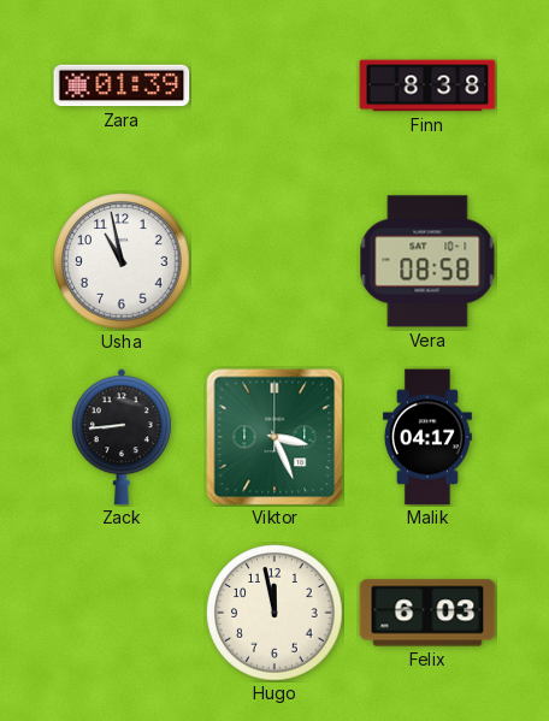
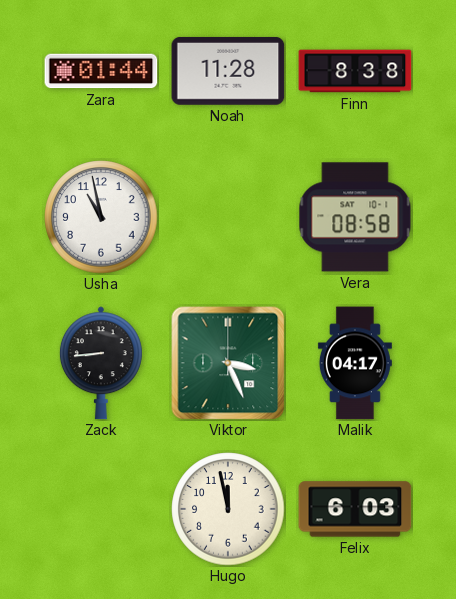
Zara: 01:39 -> 01:44
Noah: none -> 11:28
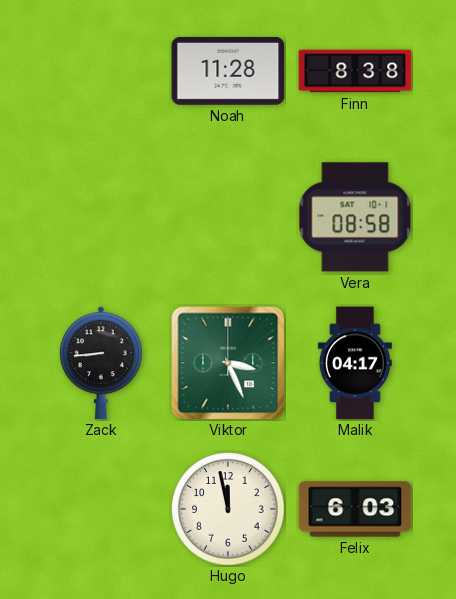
Zara: 01:44 -> none
Usha: 10:58 -> none
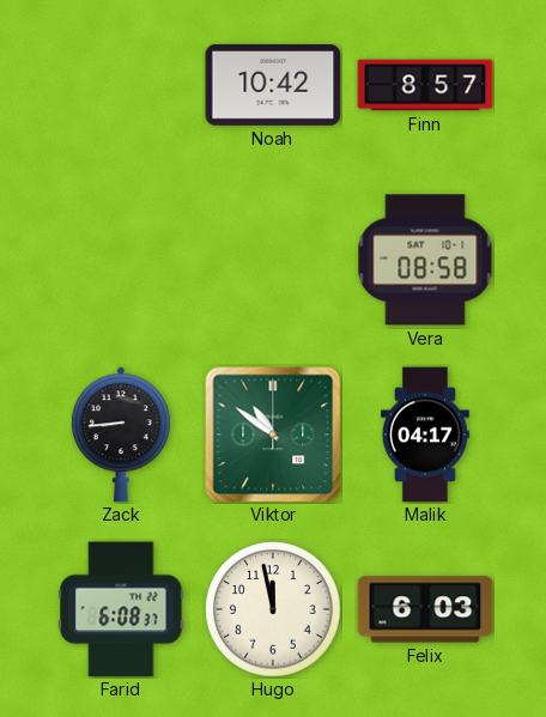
Noah: 11:28 -> 10:42
Finn: 8:38 -> 8:57
Viktor: 3:26 -> 10:51
Farid: none -> 6:08
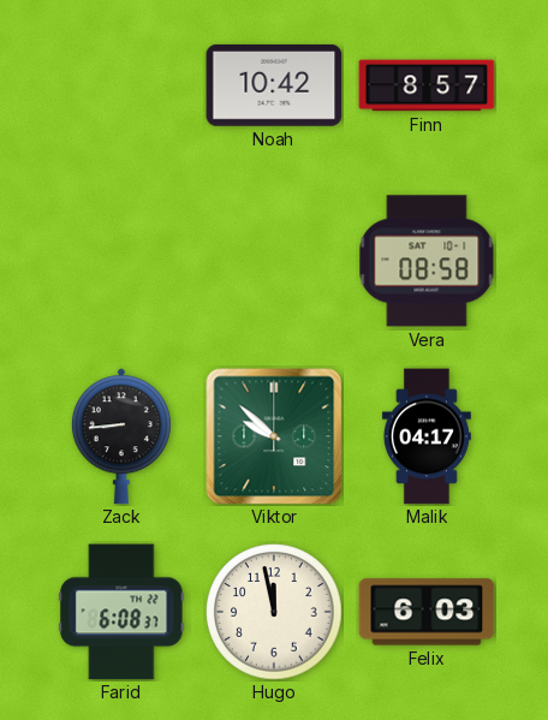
Viktor: 10:51 -> 9:52
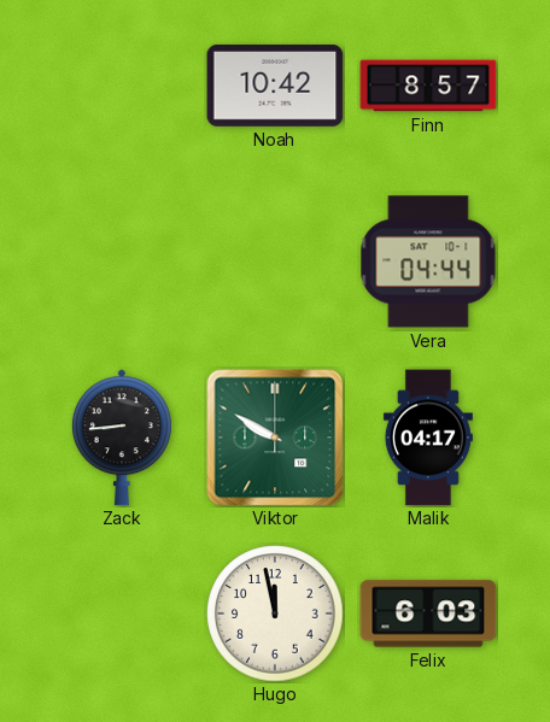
Vera: 08:58 -> 04:44
Viktor: 9:52 -> 9:50
Farid: 6:08 -> none
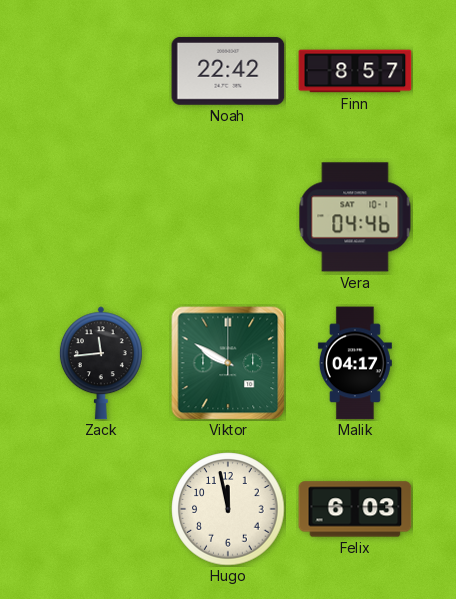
Noah: 10:42 -> 22:42
Vera: 04:44 -> 04:46
Zack: 8:44 -> 11:44
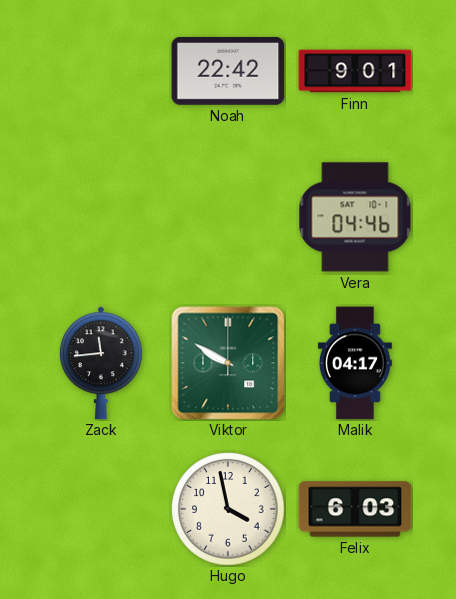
Finn: 8:57 -> 9:01
Hugo: 11:58 -> 3:58
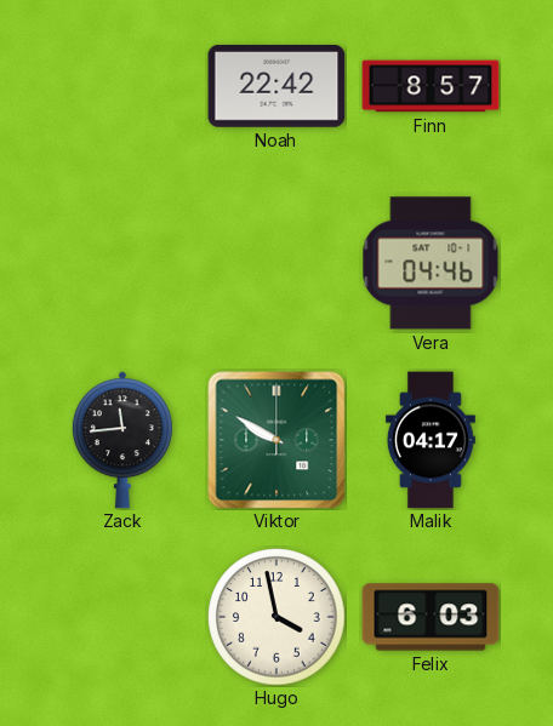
Finn: 9:01 -> 8:57
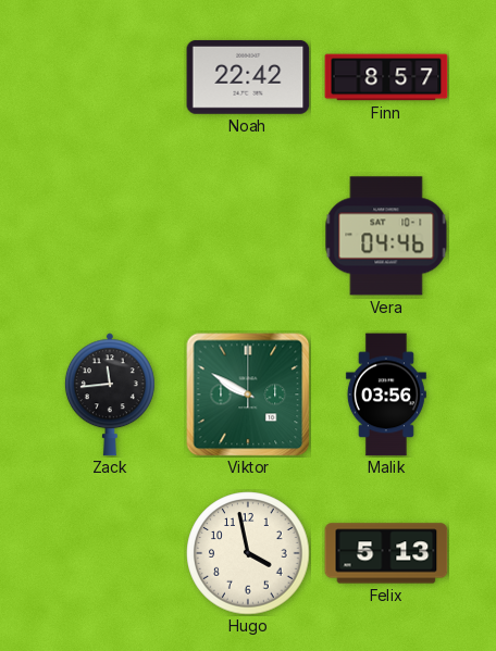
Malik: 04:17 -> 03:56
Felix: 6:03 -> 5:13
